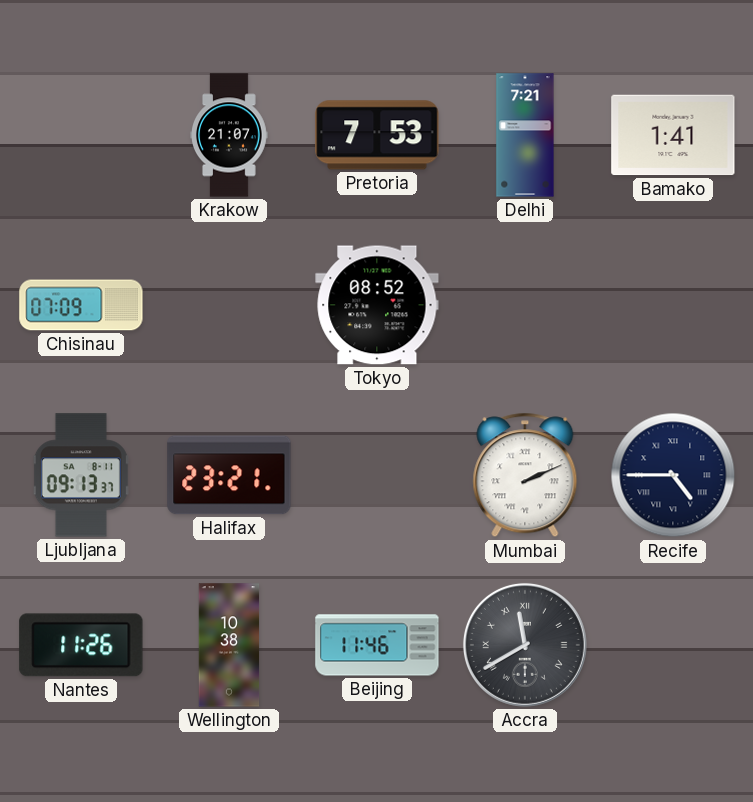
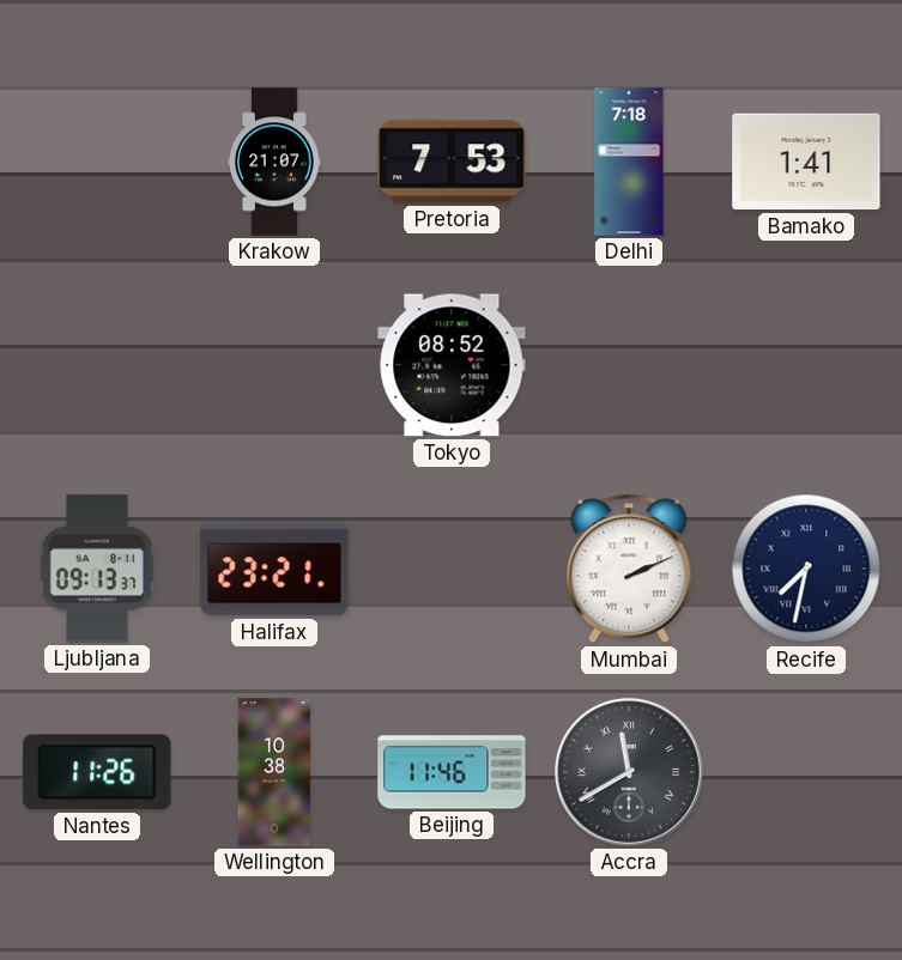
Delhi: 7:21 -> 7:18
Chisinau: 07:09 -> none
Recife: 4:45 -> 7:32
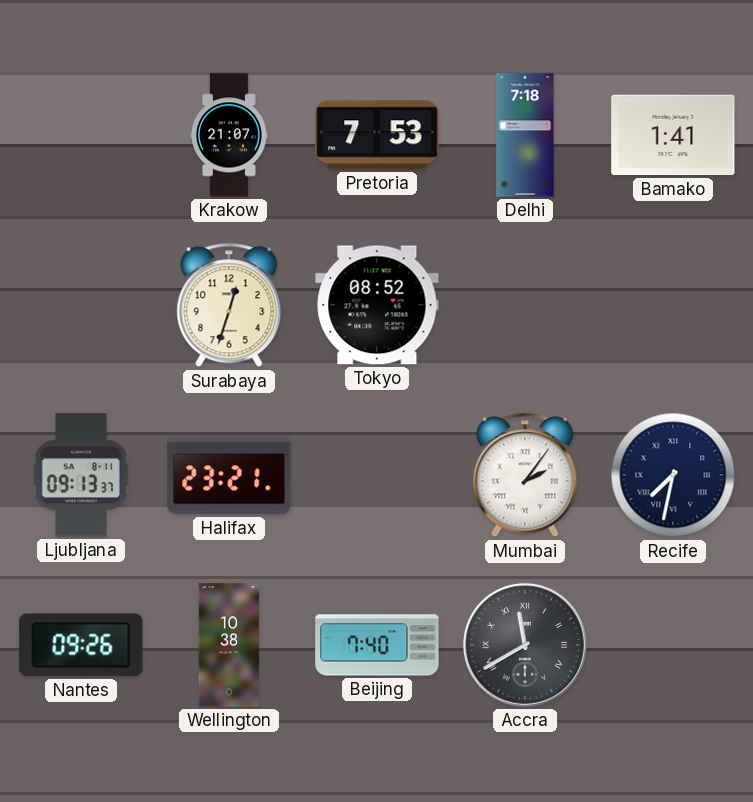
Surabaya: none -> 12:33
Mumbai: 2:11 -> 2:06
Nantes: 11:26 -> 09:26
Beijing: 11:46 -> 7:40
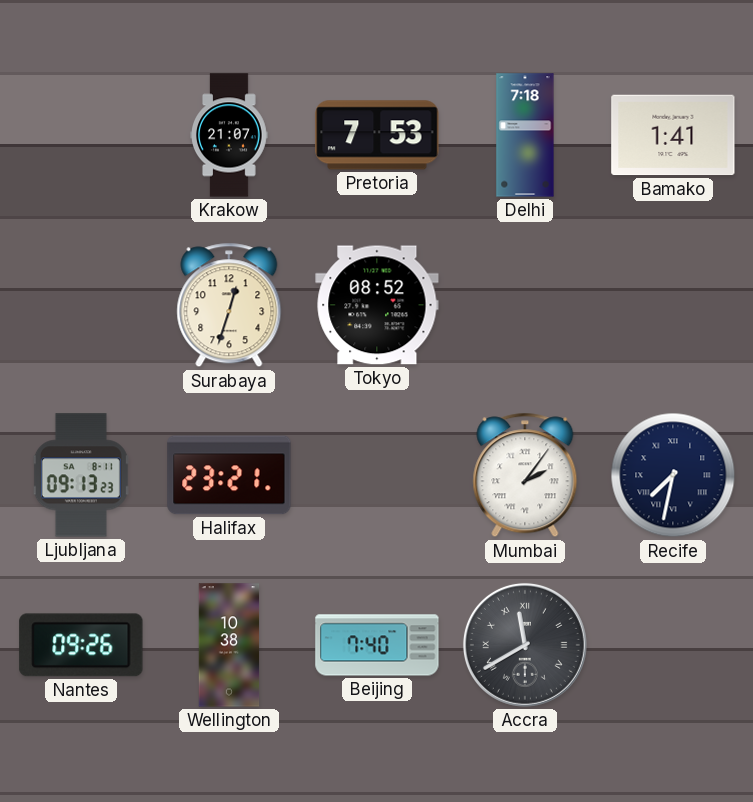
Ljubljana: 09:13:37 -> 09:13:23
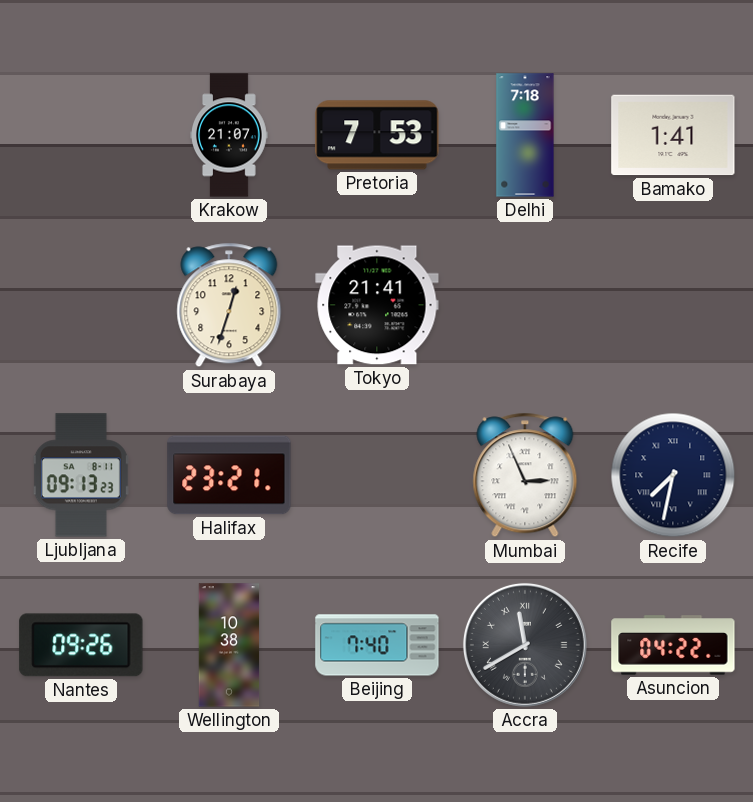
Tokyo: 08:52 -> 21:41
Mumbai: 2:06 -> 2:56
Asuncion: none -> 04:22
